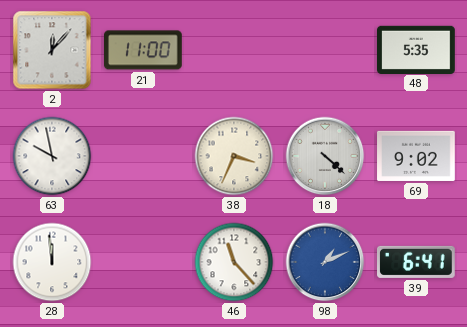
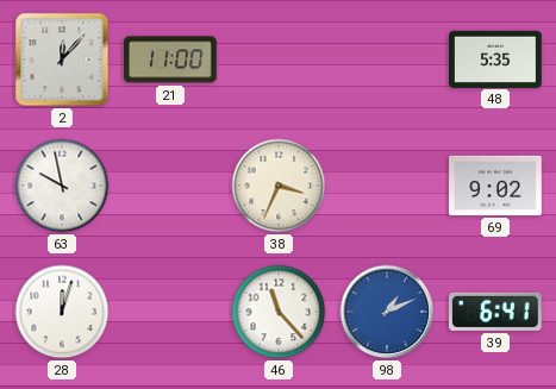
18: 4:22 -> none
28: 11:59 -> 12:03
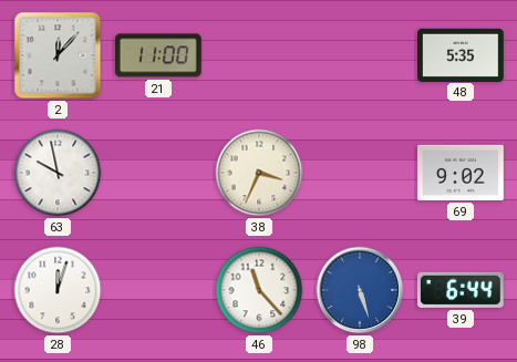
98: 1:11 -> 5:27
39: 6:41 -> 6:44
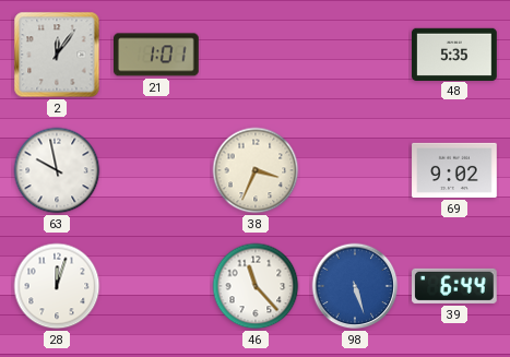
2: 12:07 -> 12:06
21: 11:00 -> 1:01
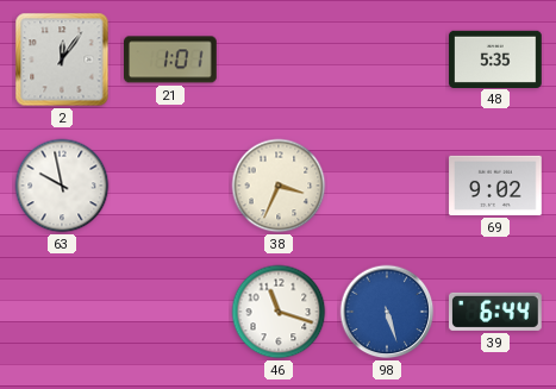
28: 12:03 -> none
46: 11:23 -> 11:18
